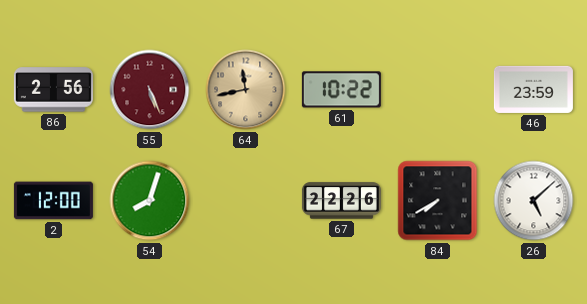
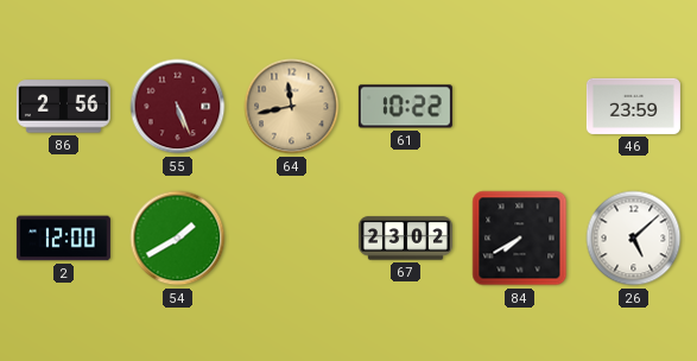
54: 8:03 -> 1:40
67: 22:26 -> 23:02
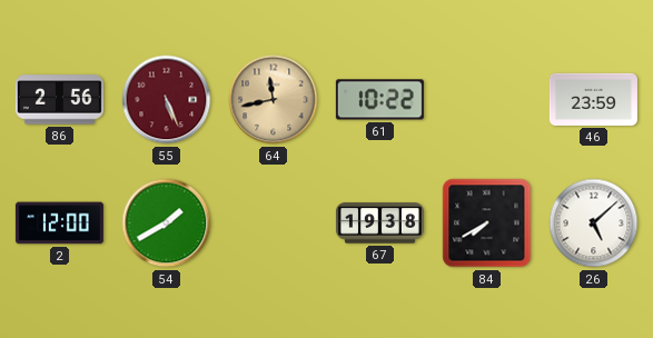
67: 23:02 -> 19:38
